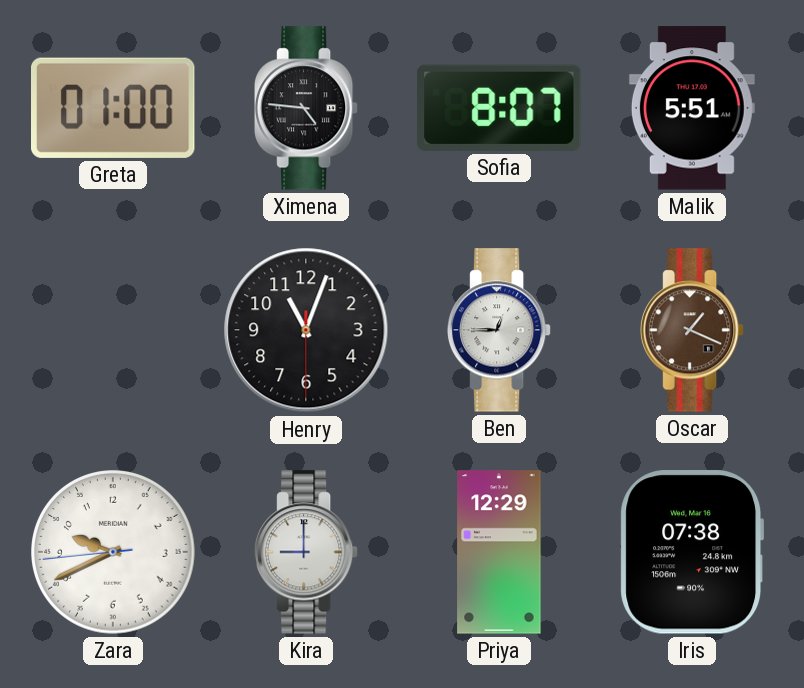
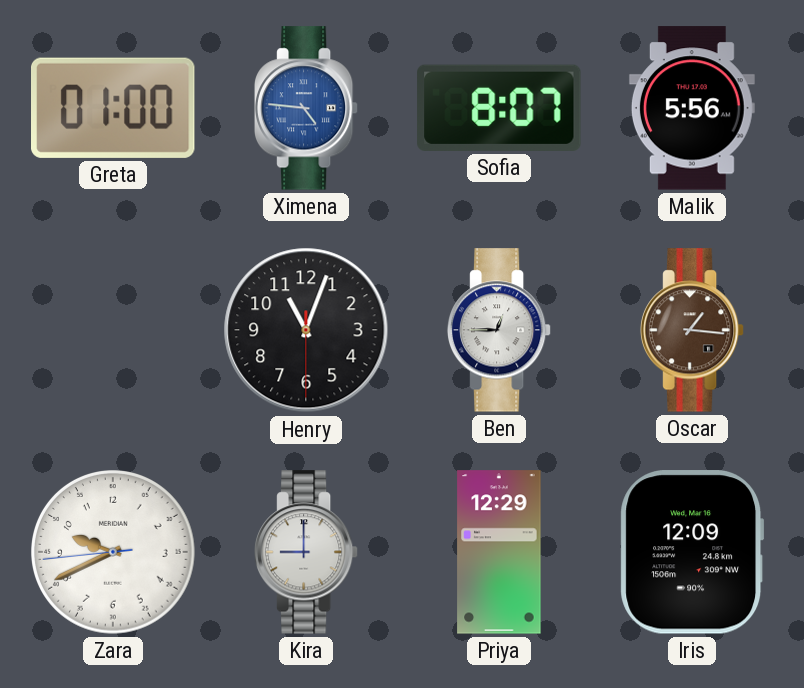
Ximena dial: black -> blue
Malik: 5:51 -> 5:56
Oscar: 1:19 -> 1:16
Iris: 07:38 -> 12:09
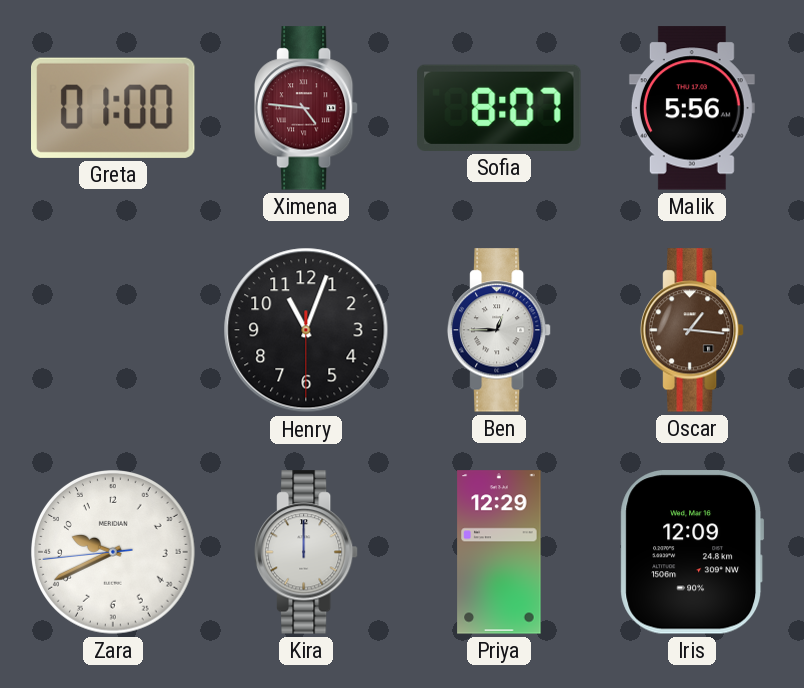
Ximena dial: blue -> burgundy
Kira: 9:00 -> 12:00
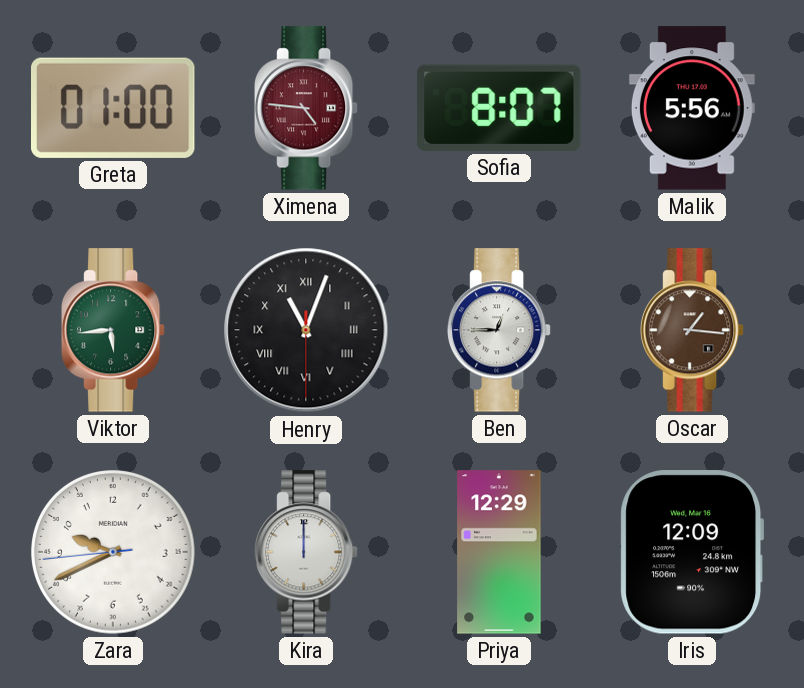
Viktor: none -> 5:44
Henry numerals: Arabic -> Roman
